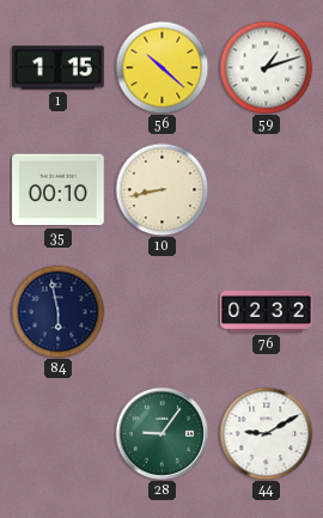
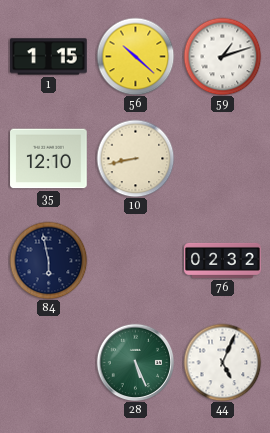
35: 00:10 -> 12:10
28: 9:06 -> 5:26
44: 9:10 -> 5:04
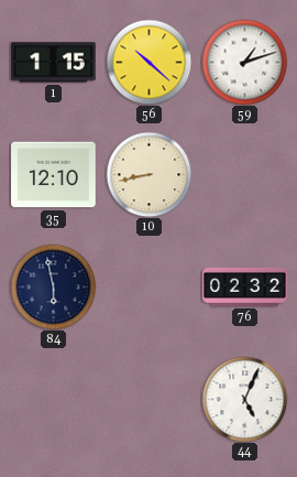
28: 5:26 -> none
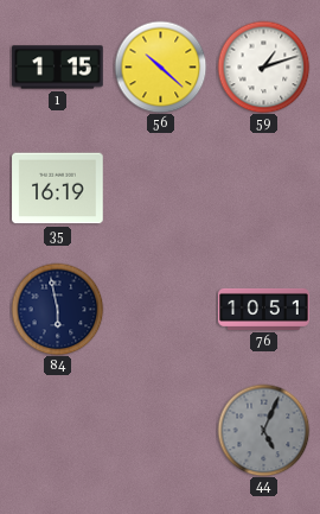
35: 12:10 -> 16:19
10: 8:43 -> none
76: 02:32 -> 10:51
44 dial: white -> grey
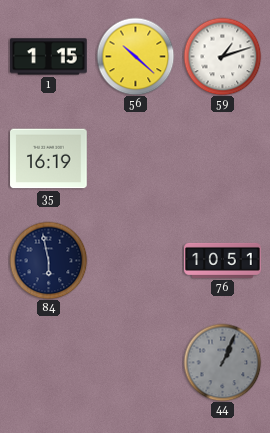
44: 5:04 -> 1:04
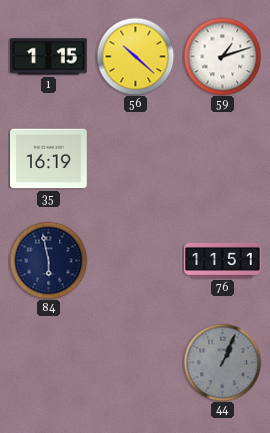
76: 10:51 -> 11:51
